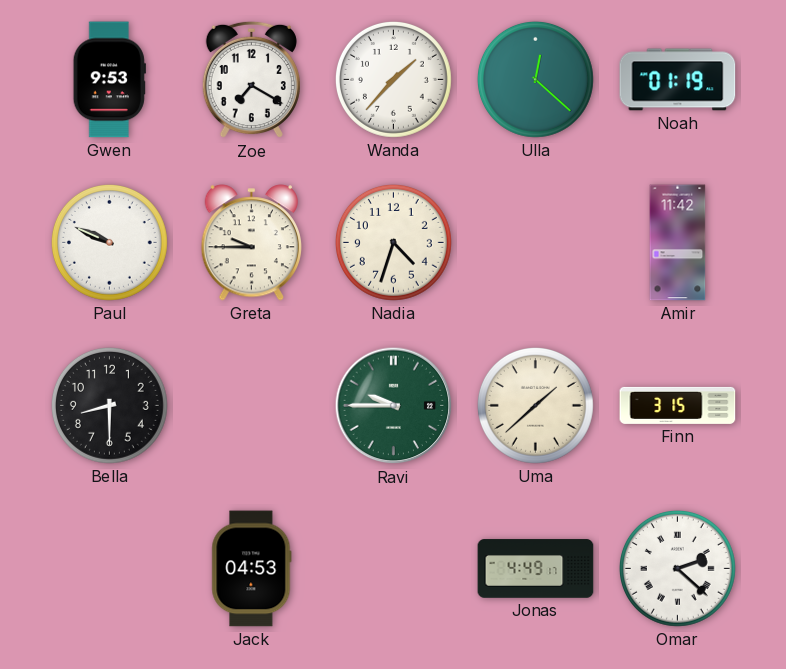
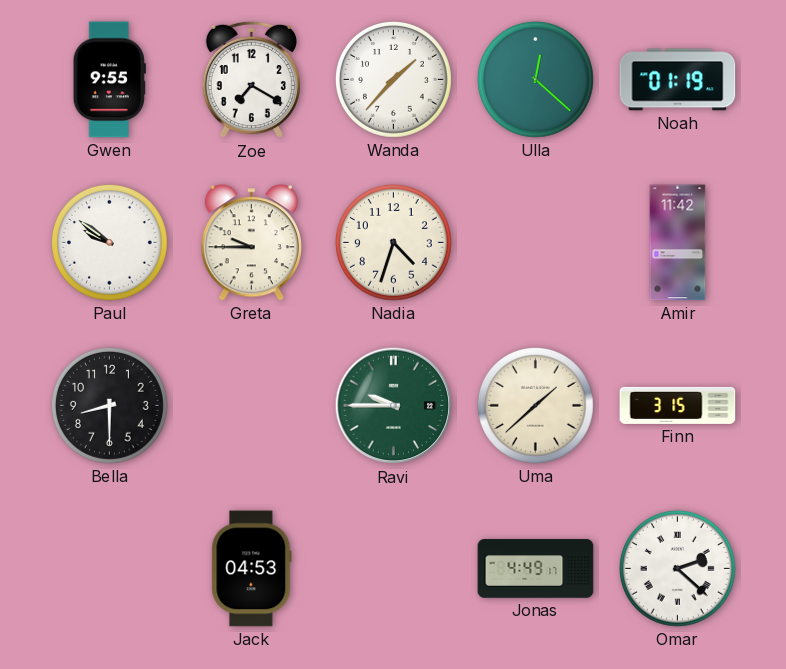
Gwen: 9:53 -> 9:55
Paul: 9:49 -> 9:51
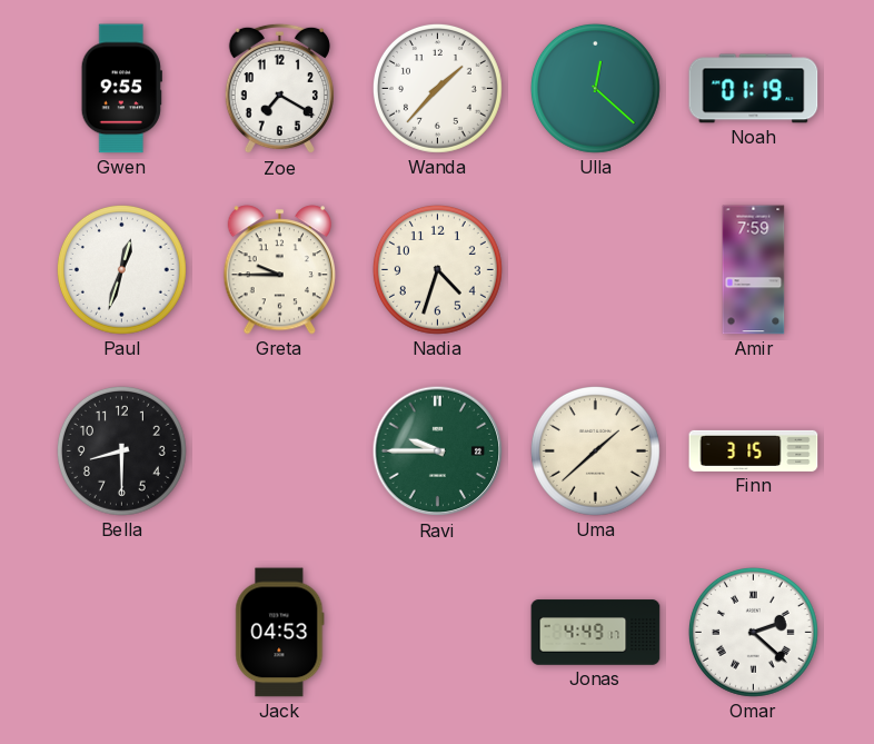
Paul: 9:51 -> 12:33
Amir: 11:42 -> 7:59
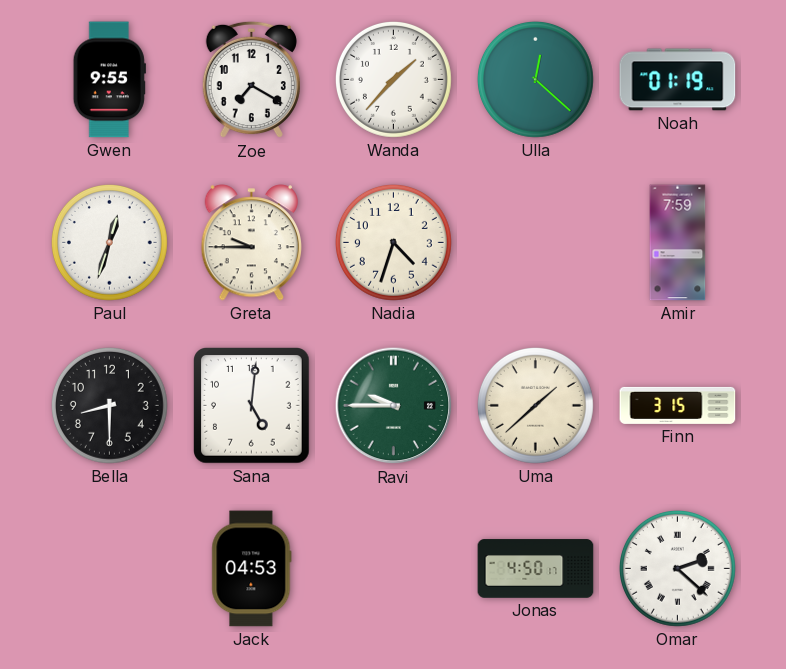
Sana: none -> 5:01
Jonas: 4:49 -> 4:50
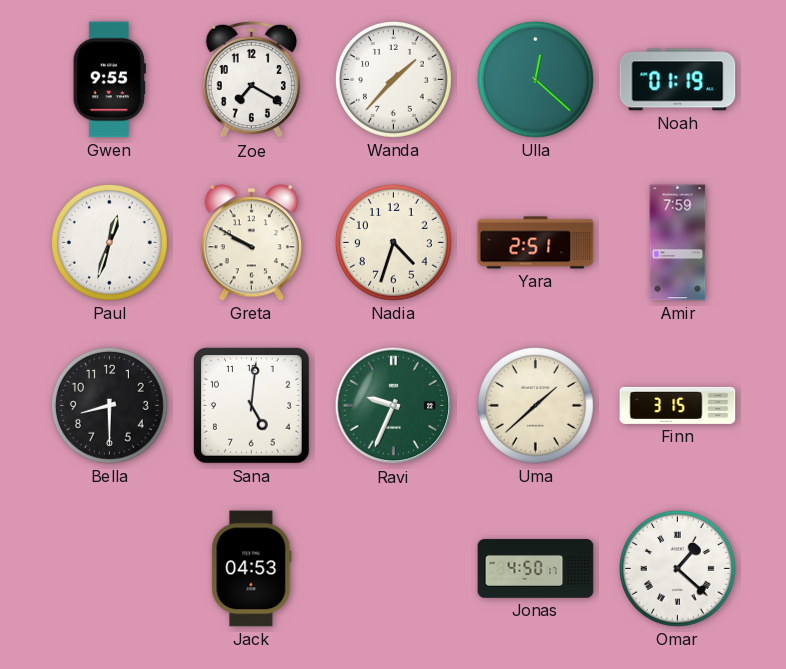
Greta: 9:45 -> 9:50
Yara: none -> 2:51
Ravi: 9:45 -> 9:34
Omar: 2:22 -> 1:22
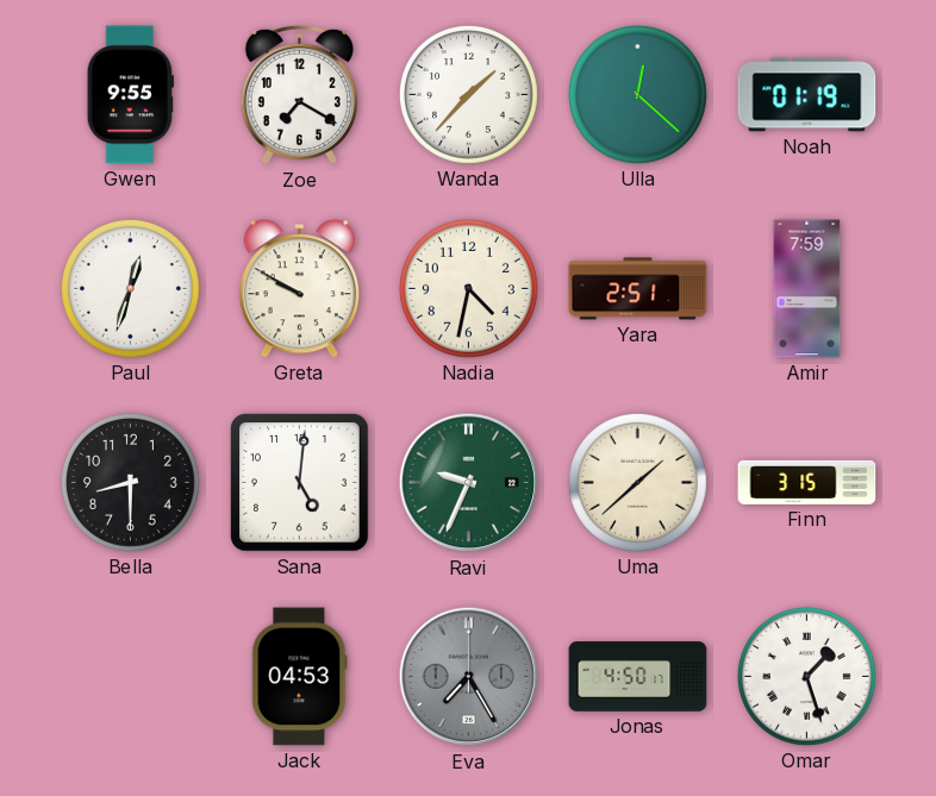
Nadia: 4:33 -> 4:32
Eva: none -> 7:25
Omar: 1:22 -> 1:27
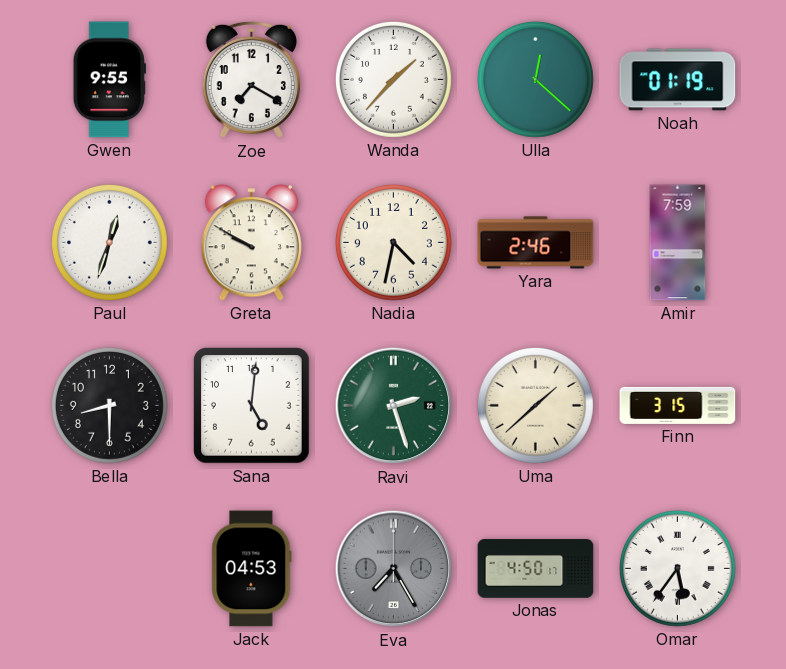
Yara: 2:51 -> 2:46
Ravi: 9:34 -> 2:27
Omar: 1:27 -> 5:36
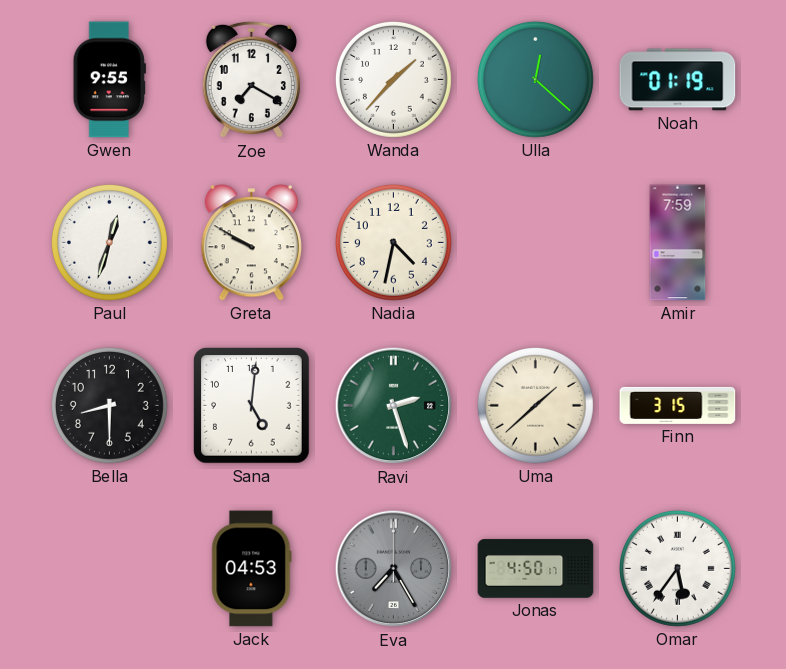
Yara: 2:46 -> none
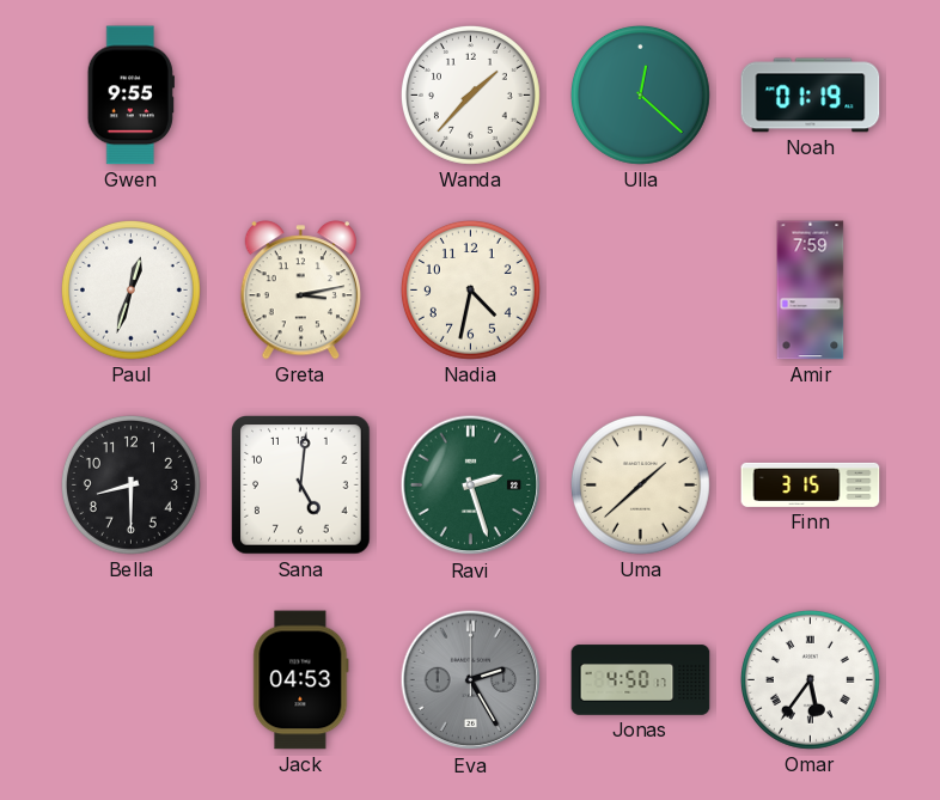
Zoe: 7:20 -> none
Greta: 9:50 -> 3:13
Eva: 7:25 -> 2:25
